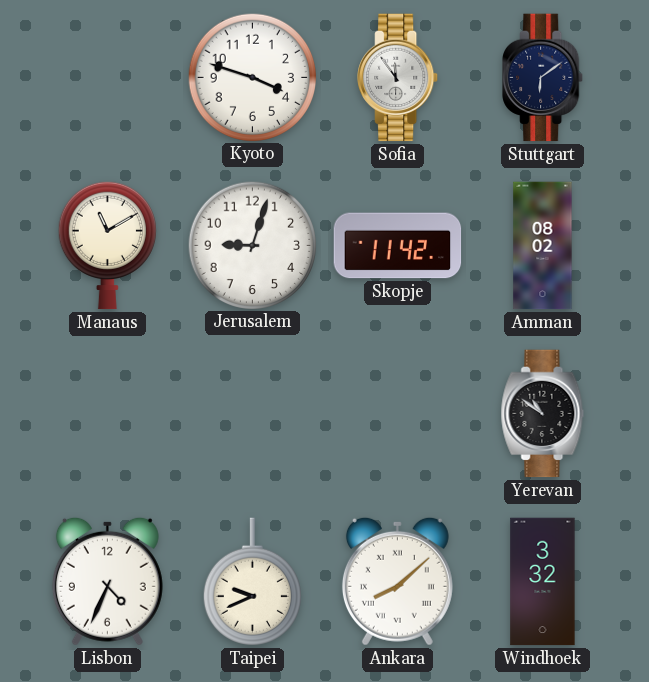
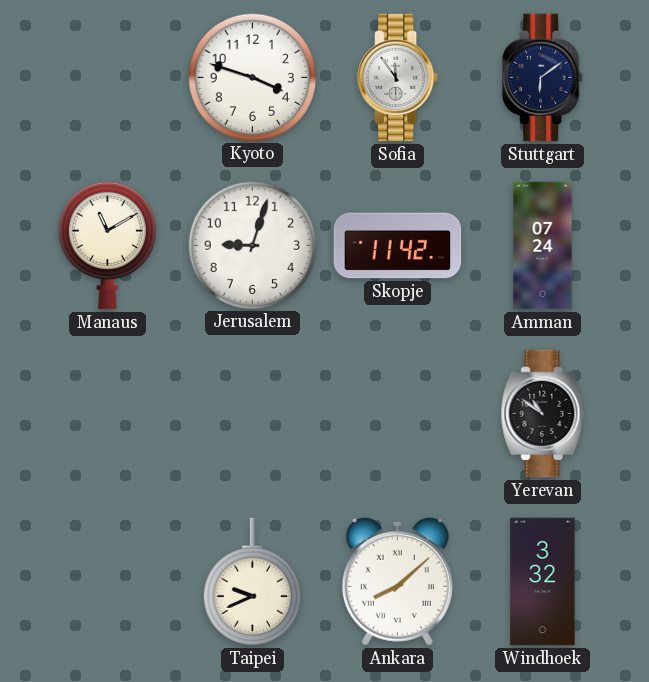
Amman: 08:02 -> 07:24
Lisbon: 4:34 -> none
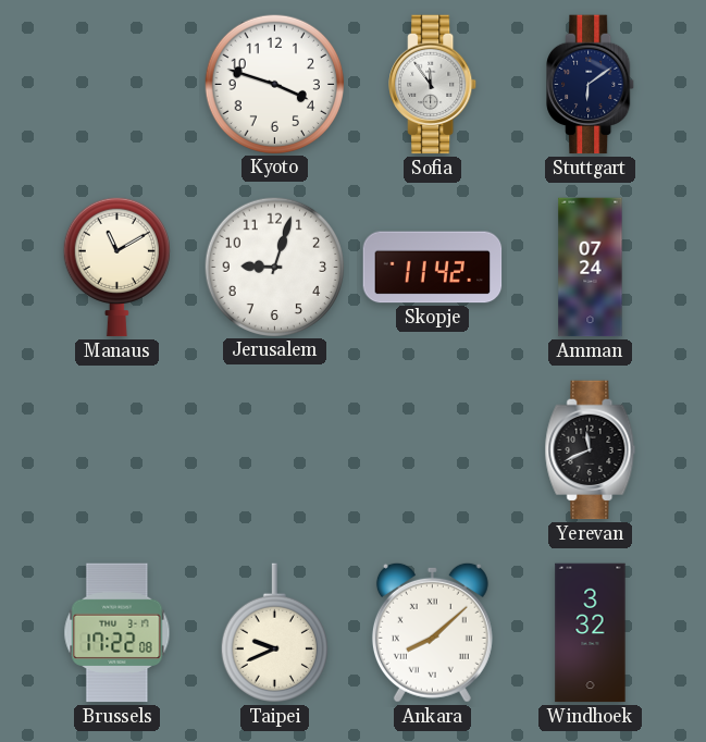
Yerevan: 10:51 -> 11:41
Brussels: none -> 17:22
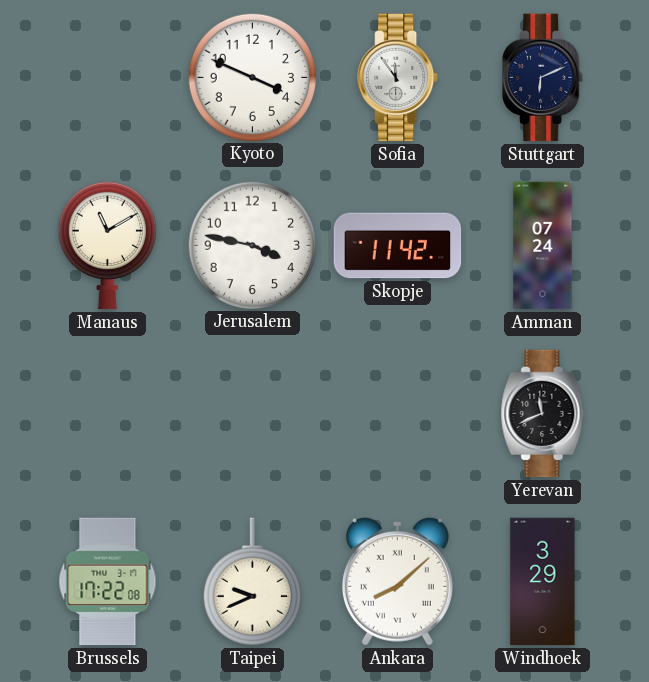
Kyoto: 3:48 -> 3:49
Stuttgart: 6:09 -> 6:11
Jerusalem: 9:03 -> 3:47
Windhoek: 3:32 -> 3:29
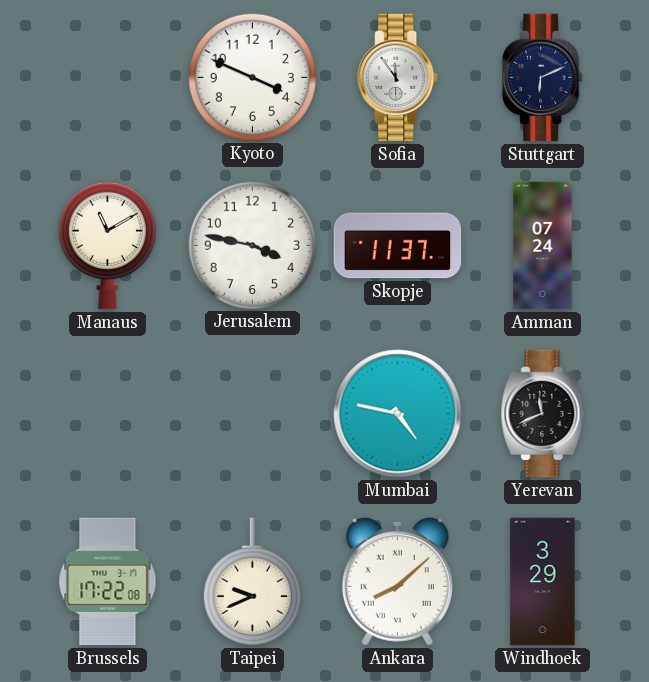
Skopje: 11:42 -> 11:37
Mumbai: none -> 4:47
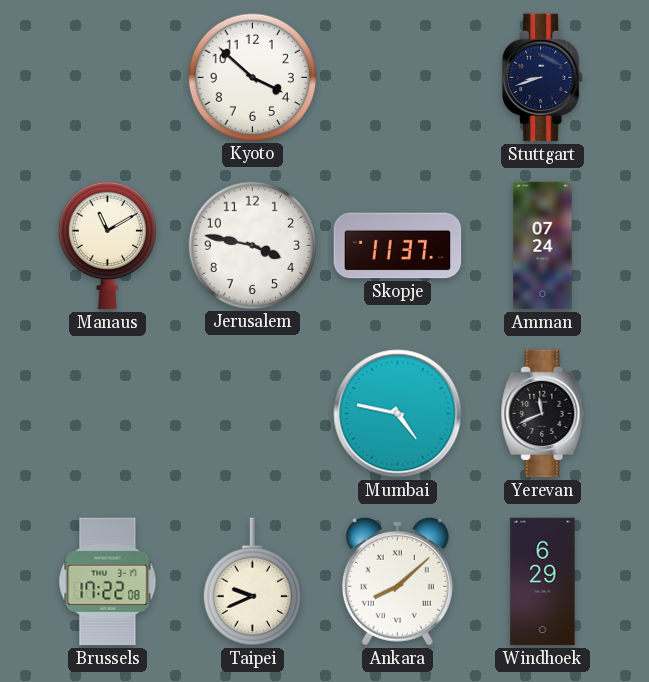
Kyoto: 3:49 -> 3:52
Sofia: 11:54 -> none
Stuttgart: 6:11 -> 8:42
Windhoek: 3:29 -> 6:29
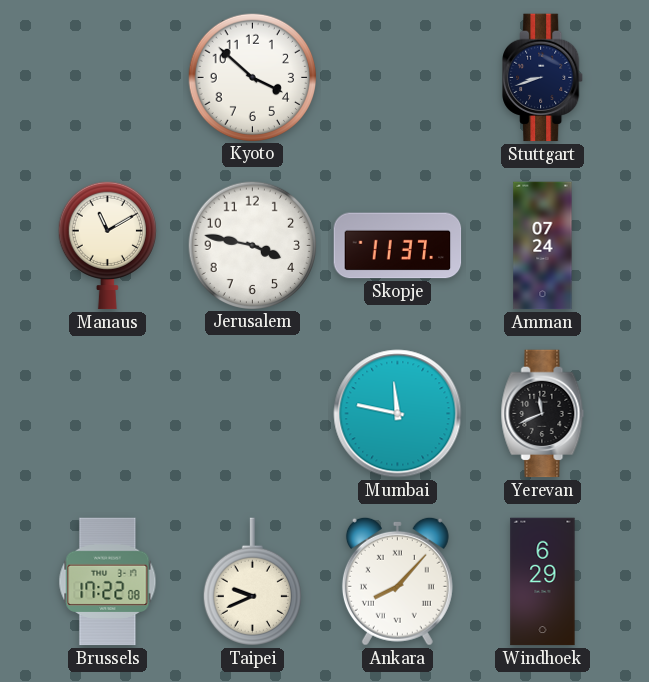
Mumbai: 4:47 -> 11:47
Ankara: 8:08 -> 8:07
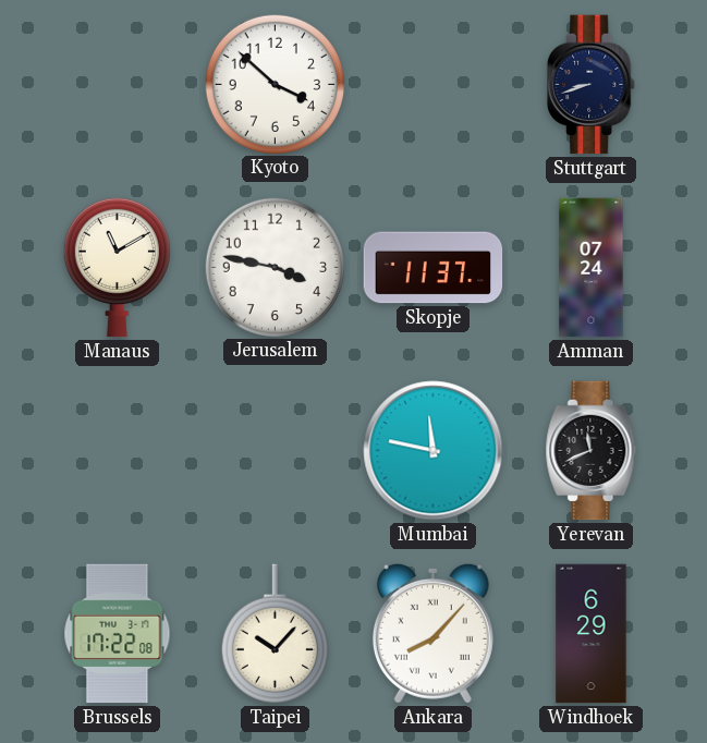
Taipei: 9:41 -> 10:07
